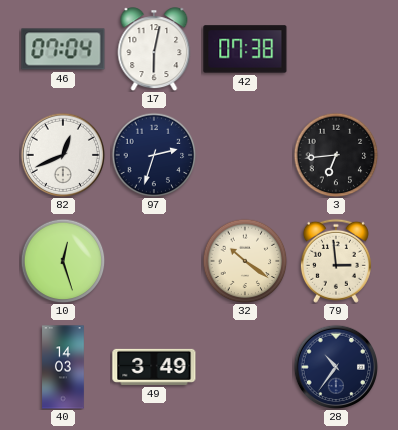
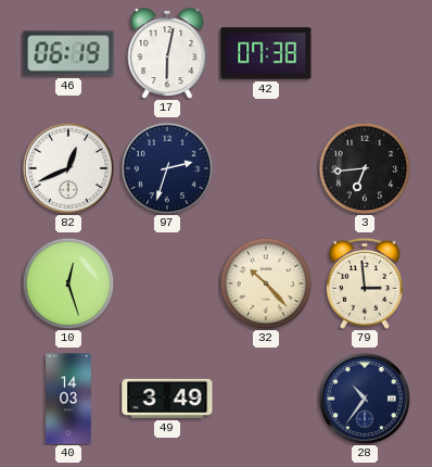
46: 07:04 -> 06:19
32: 10:21 -> 10:23
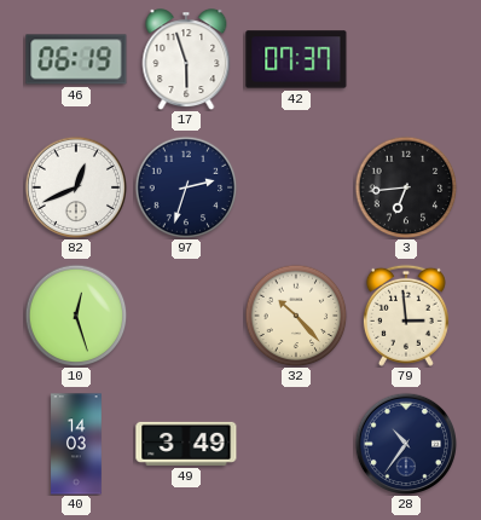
17: 6:02 -> 5:57
42: 07:38 -> 07:37
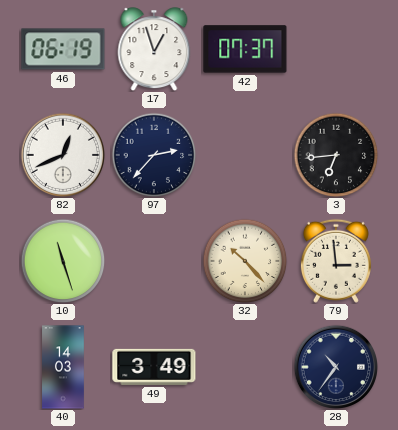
17: 5:57 -> 12:57
97: 2:33 -> 2:37
10: 12:27 -> 11:27
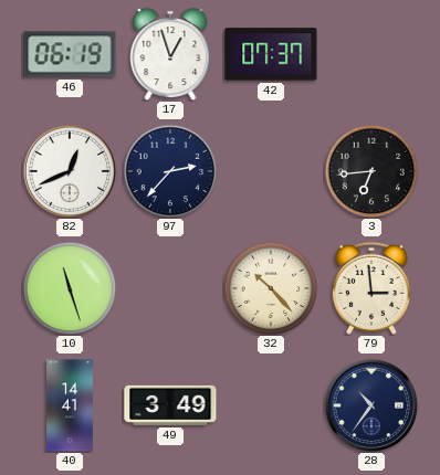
40: 14:03 -> 14:41
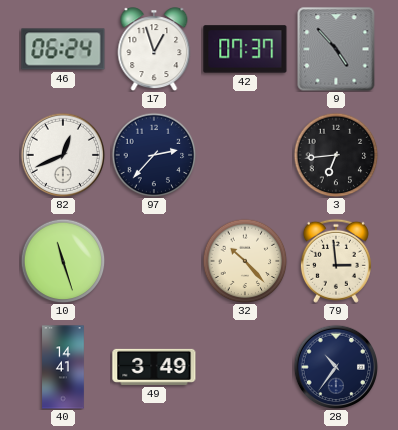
46: 06:19 -> 06:24
9: none -> 4:53
